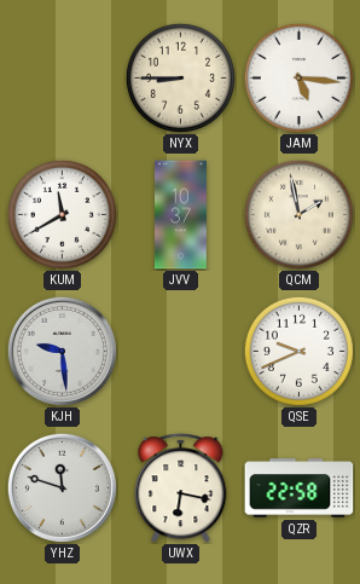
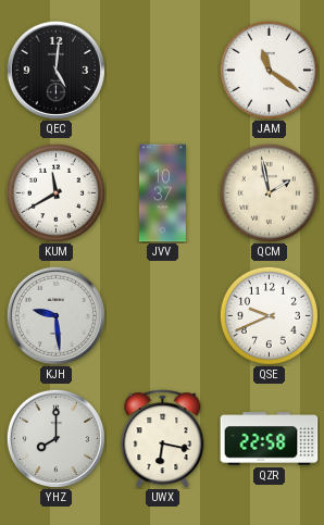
QEC: none -> 5:01
NYX: 8:45 -> none
JAM: 5:16 -> 11:21
YHZ: 11:48 -> 8:00
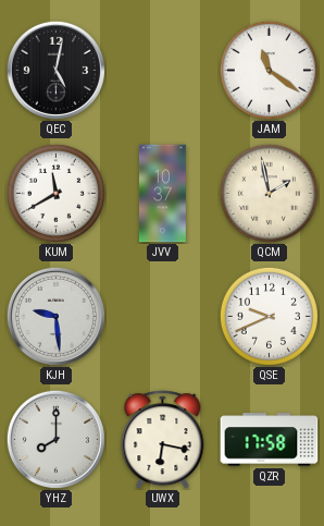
QEC: 5:01 -> 5:02
QZR: 22:58 -> 17:58
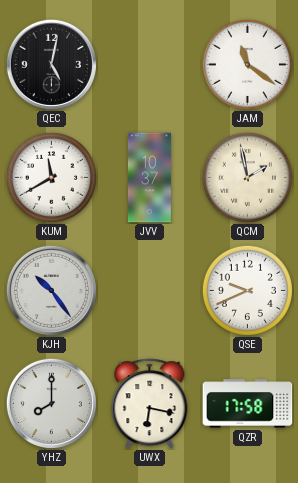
KJH: 9:29 -> 10:24
